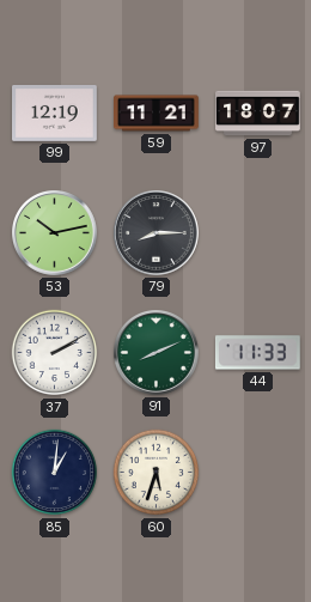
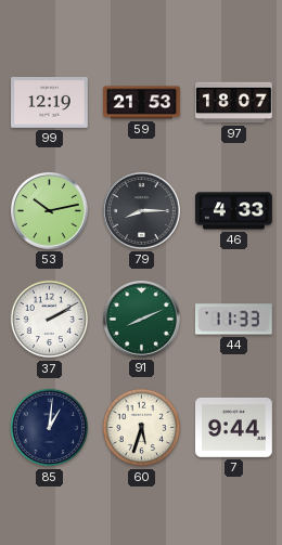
59: 11:21 -> 21:53
46: none -> 4:33
7: none -> 9:44
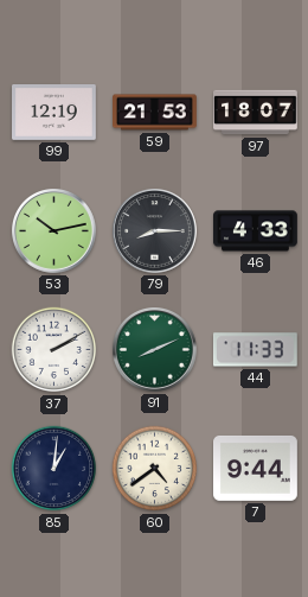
60: 5:33 -> 4:39
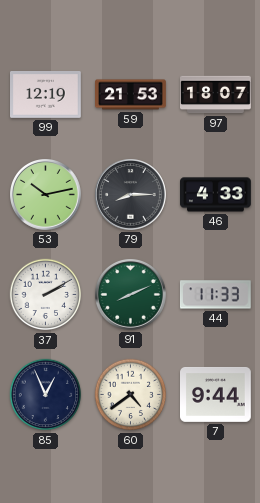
85: 1:01 -> 12:56
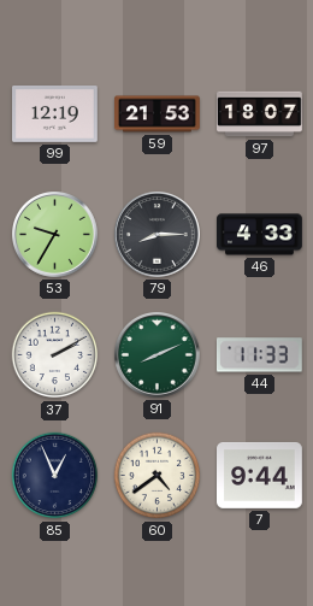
53: 10:13 -> 9:35
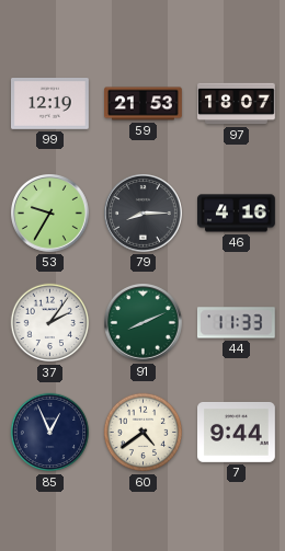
46: 4:33 -> 4:16
37: 2:10 -> 2:06
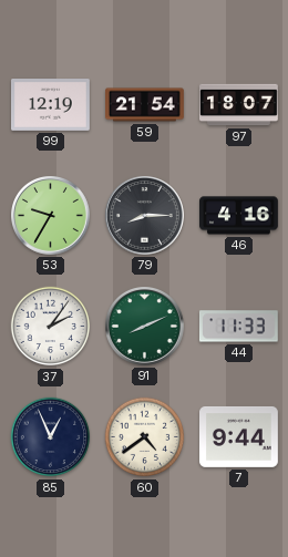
59: 21:53 -> 21:54
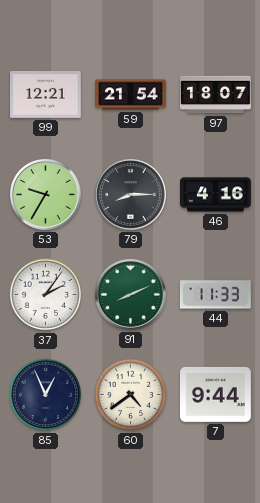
99: 12:19 -> 12:21
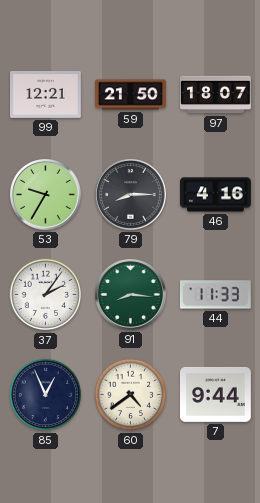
59: 21:54 -> 21:50
91: 8:11 -> 8:16
